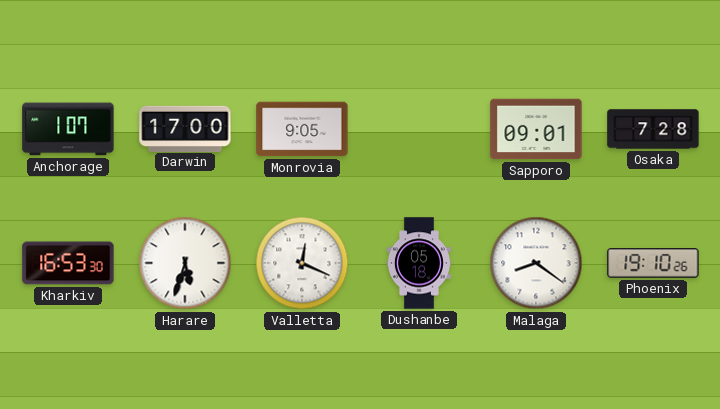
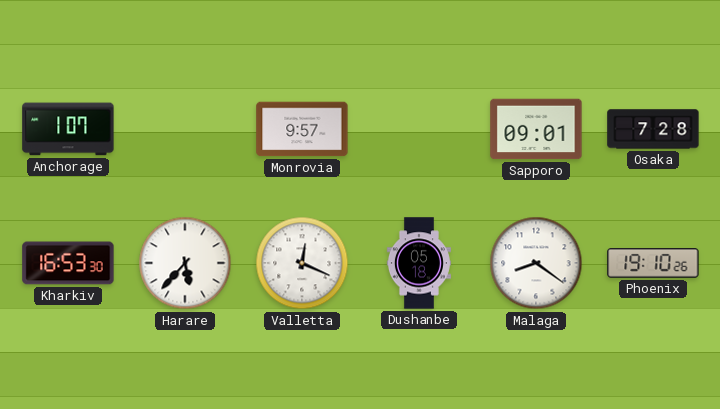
Darwin: 17:00 -> none
Monrovia: 9:05 -> 9:57
Harare: 5:33 -> 5:37
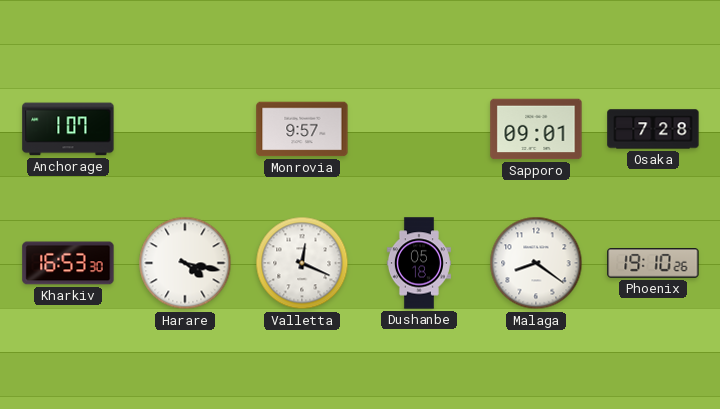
Harare: 5:37 -> 4:17
